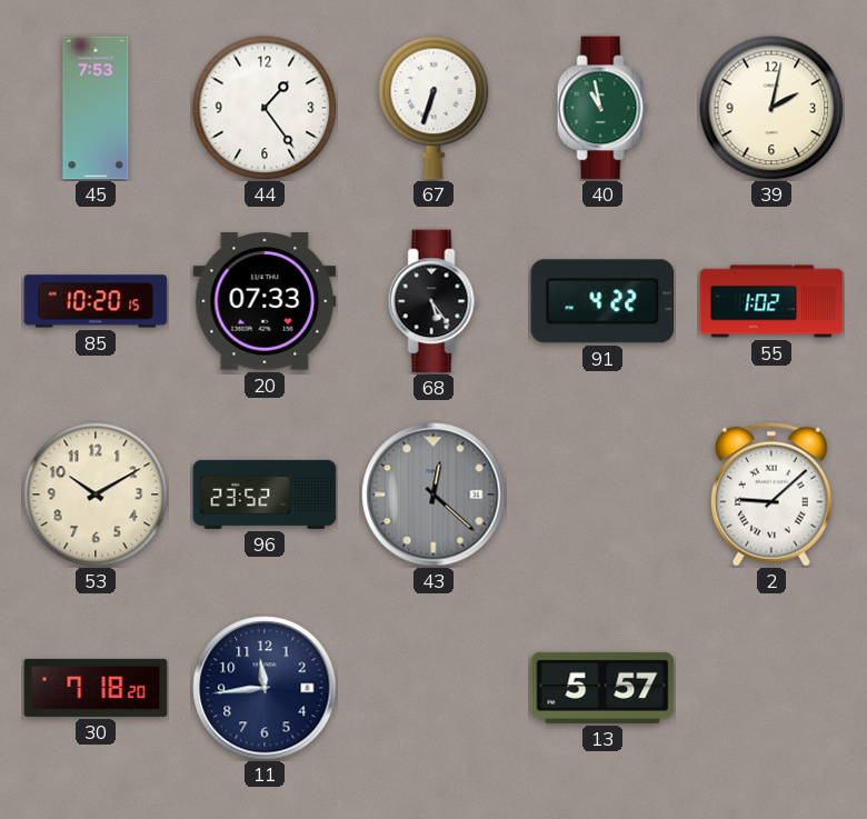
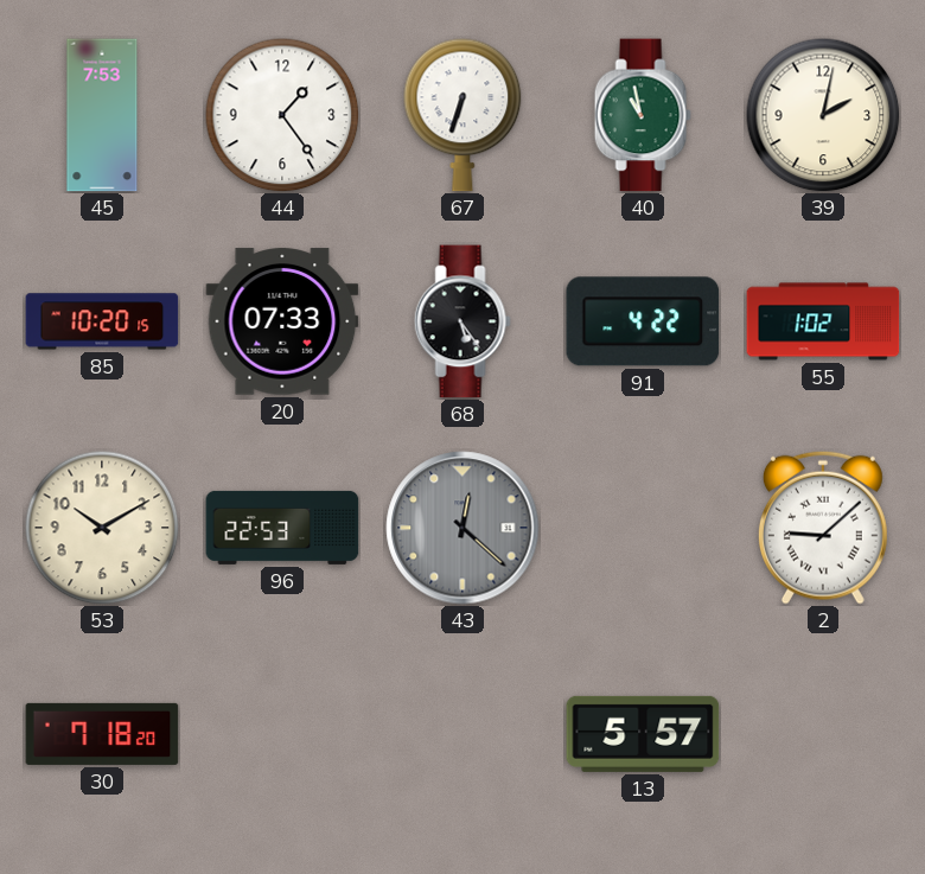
96: 23:52 -> 22:53
11: 11:44 -> none
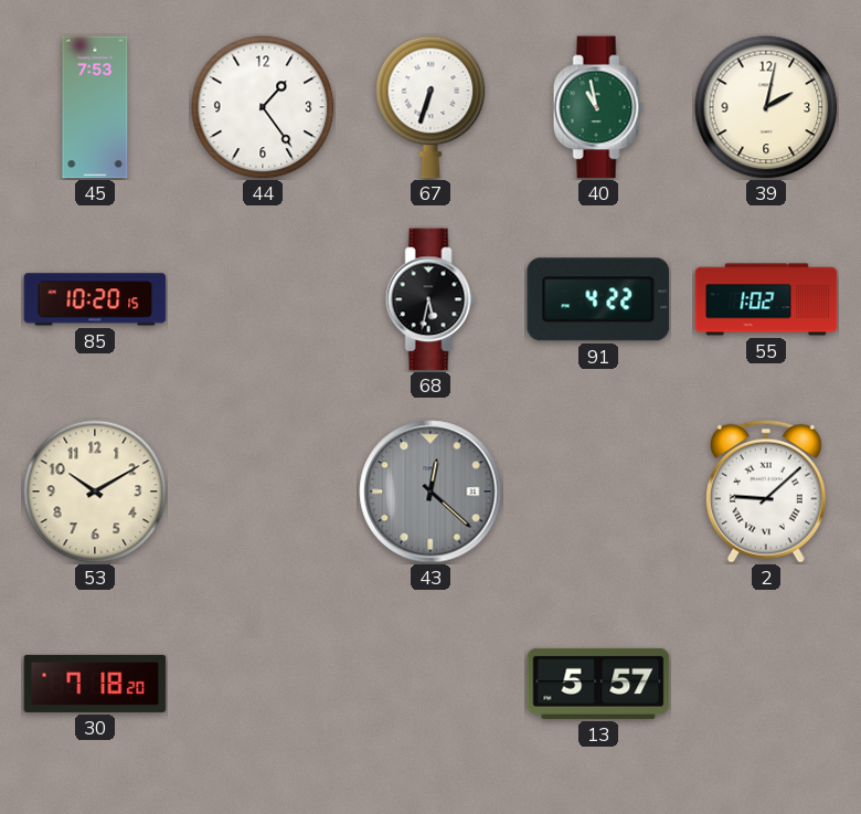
20: 07:33 -> none
68: 5:24 -> 5:32
96: 22:53 -> none
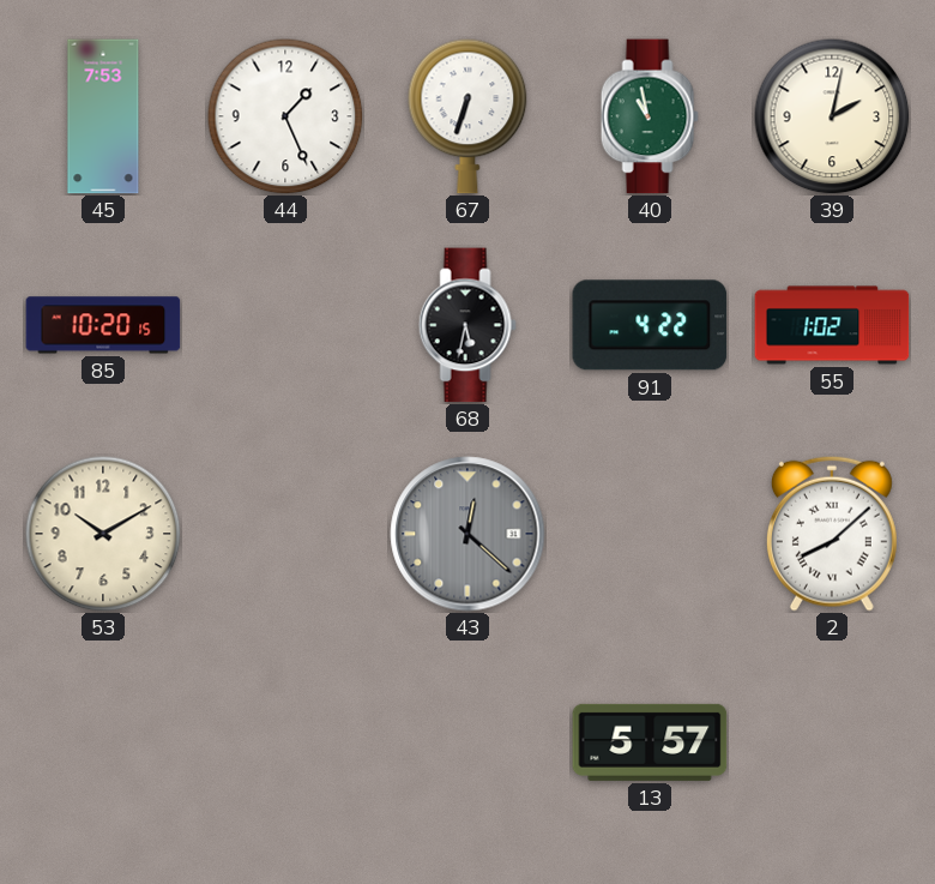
44: 1:24 -> 1:26
2: 9:08 -> 8:08
30: 7:18 -> none
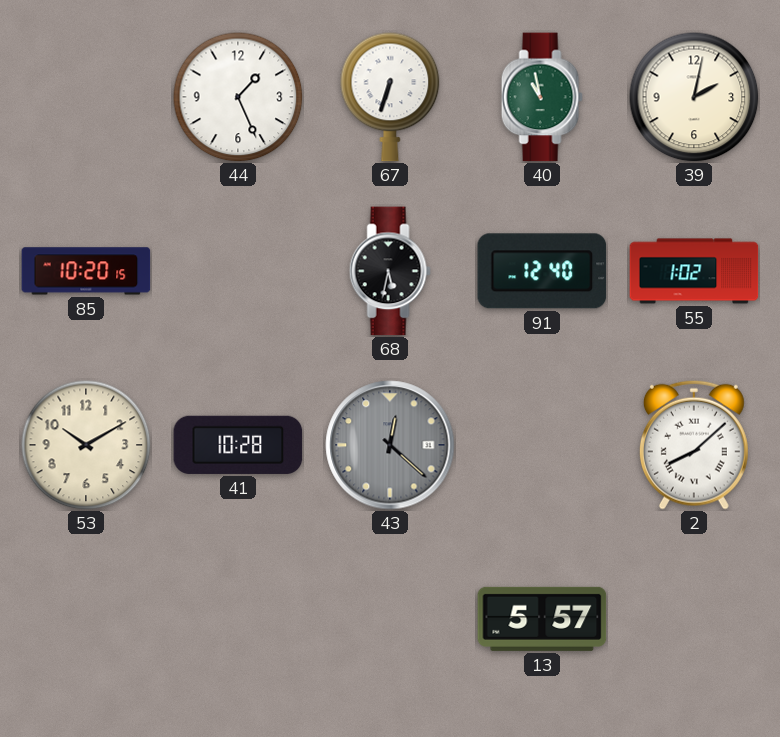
45: 7:53 -> none
91: 4:22 -> 12:40
41: none -> 10:28
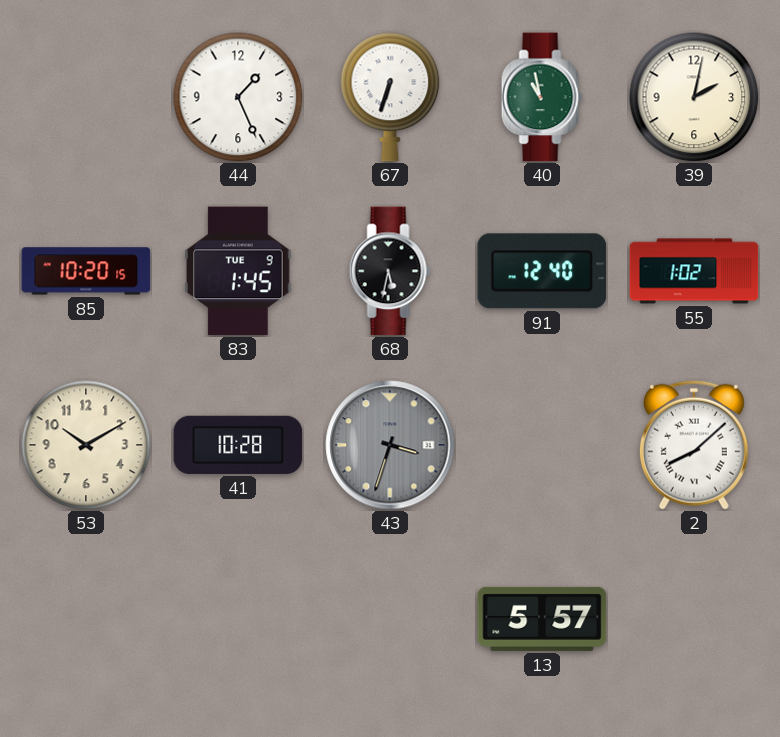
83: none -> 1:45
43: 12:22 -> 3:33
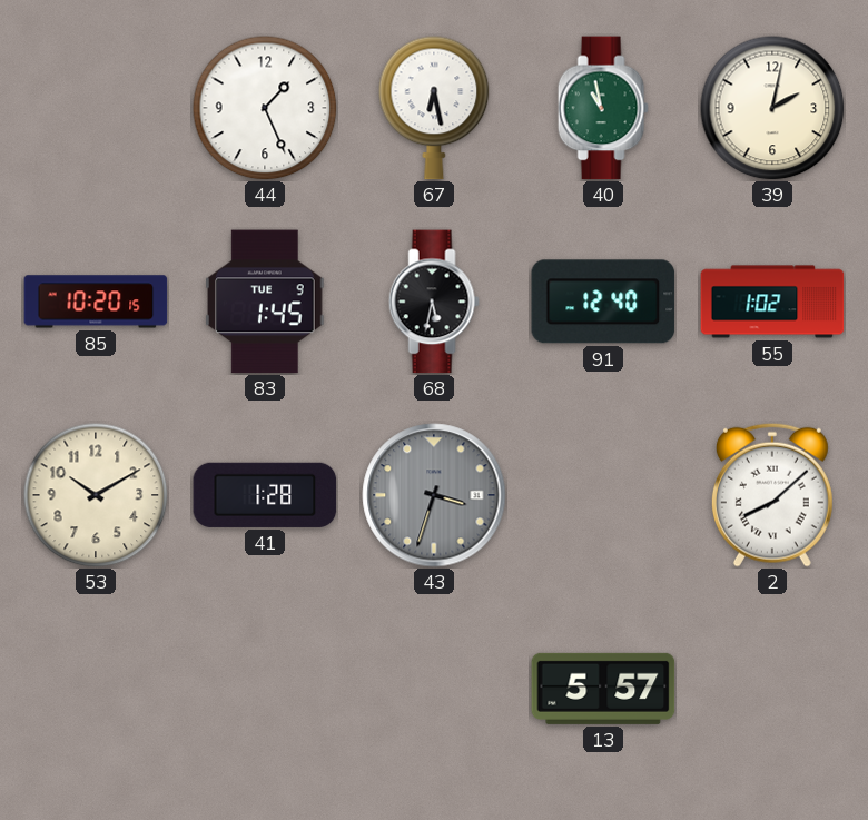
67: 6:33 -> 6:28
41: 10:28 -> 1:28
